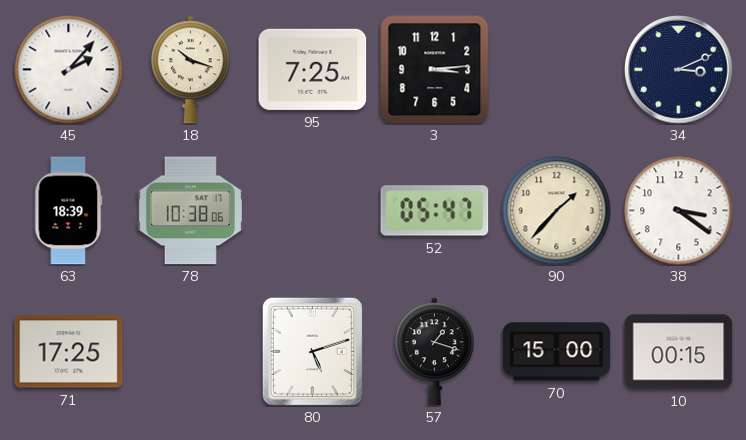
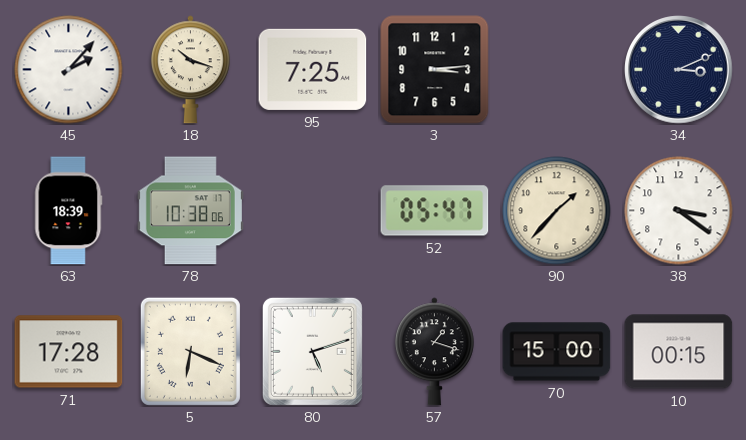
71: 17:25 -> 17:28
5: none -> 6:19
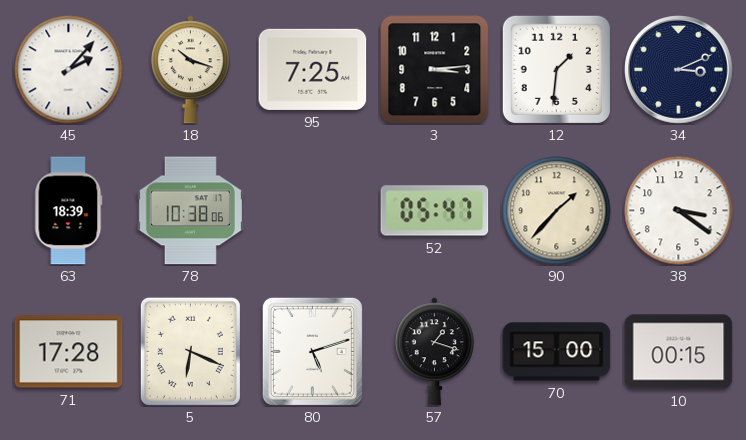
12: none -> 1:31
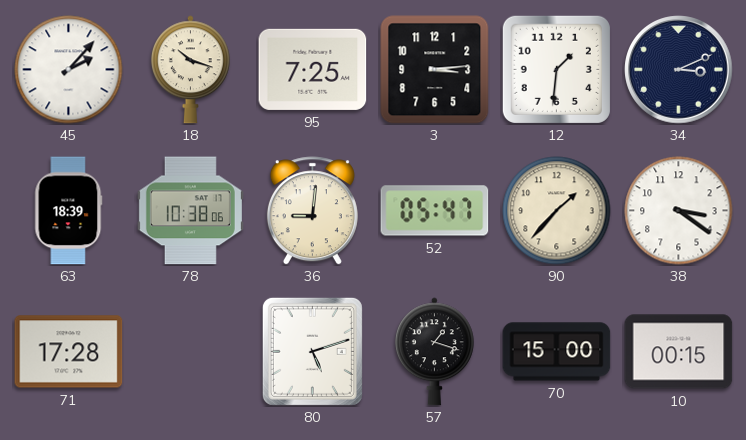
36: none -> 9:01
5: 6:19 -> none
